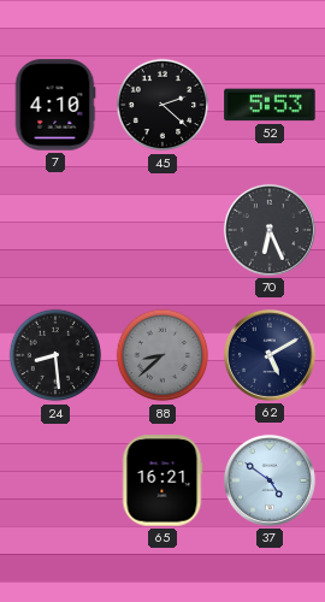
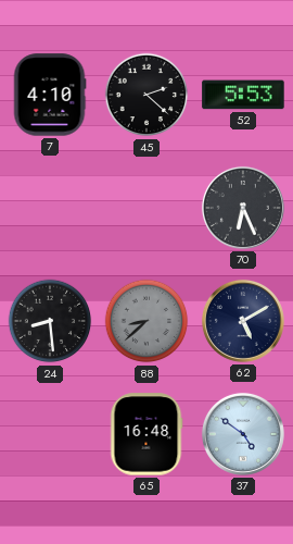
65: 16:21 -> 16:48
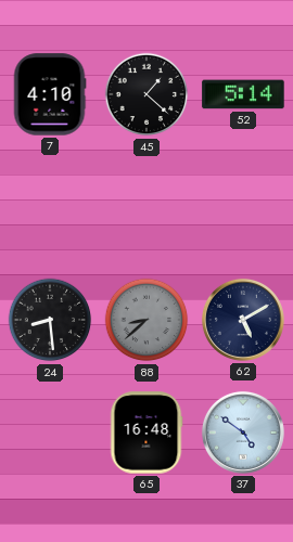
45: 2:22 -> 1:22
52: 5:53 -> 5:14
70: 6:26 -> none
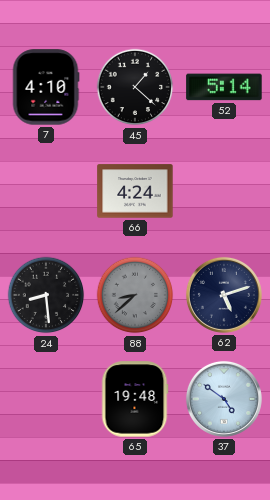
66: none -> 4:24
62: 5:10 -> 5:12
65: 16:48 -> 19:48
